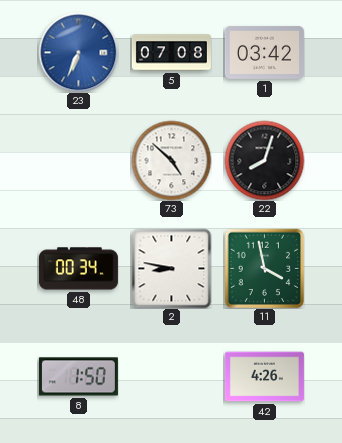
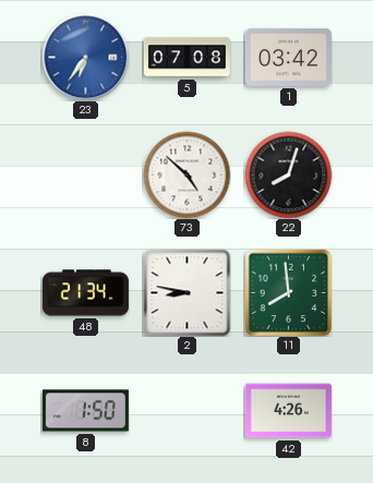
23: 6:34 -> 6:36
48: 00:34 -> 21:34
11: 3:58 -> 7:59
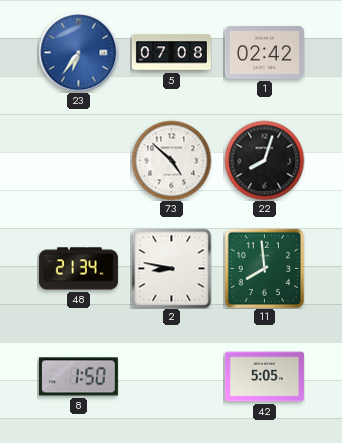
1: 03:42 -> 02:42
42: 4:26 -> 5:05
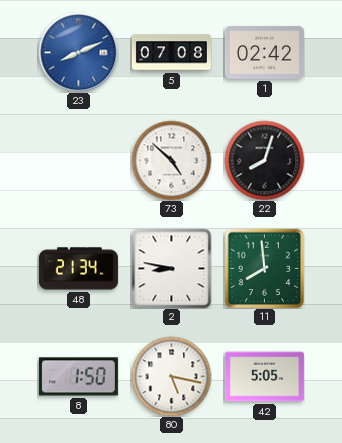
23: 6:36 -> 8:11
80: none -> 5:17
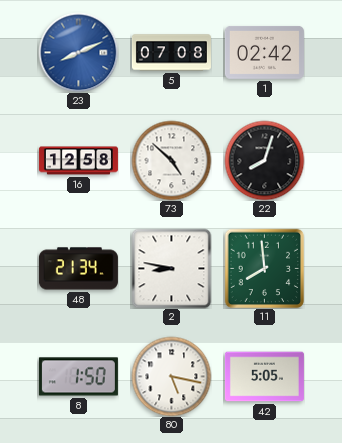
16: none -> 12:58
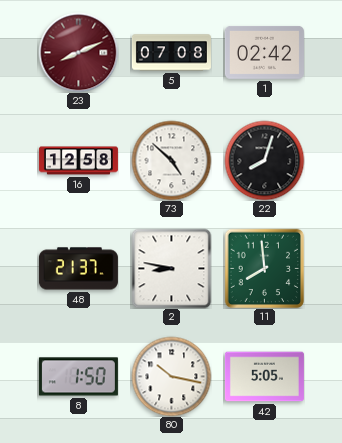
23 dial: blue -> burgundy
48: 21:34 -> 21:37
80: 5:17 -> 10:17
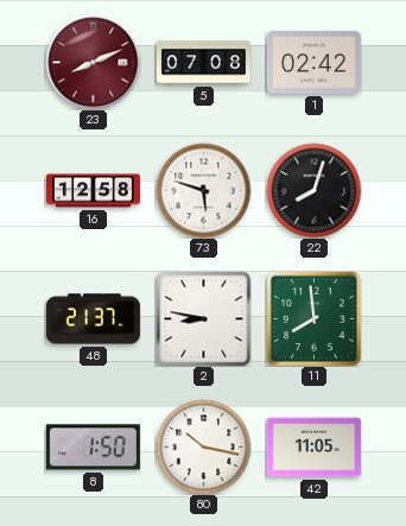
73: 4:52 -> 5:48
42: 5:05 -> 11:05
